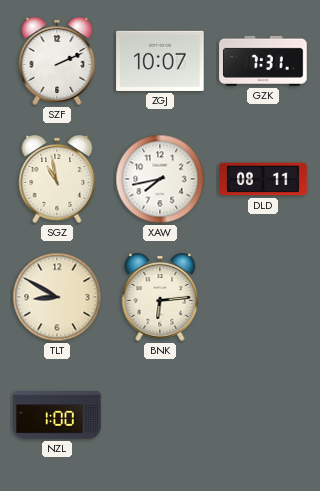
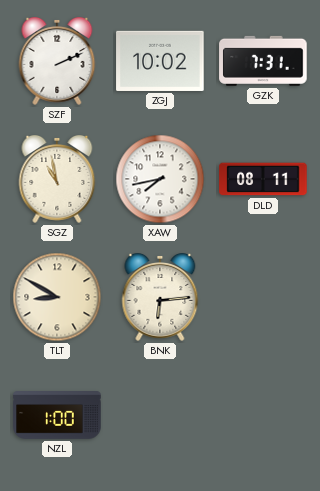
ZGJ: 10:07 -> 10:02
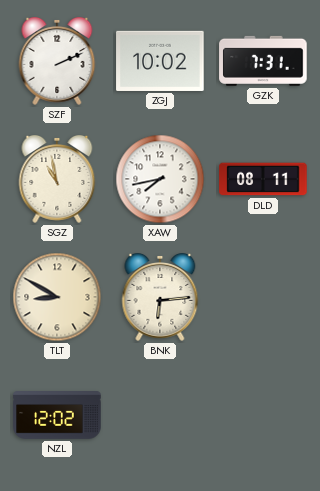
NZL: 1:00 -> 12:02
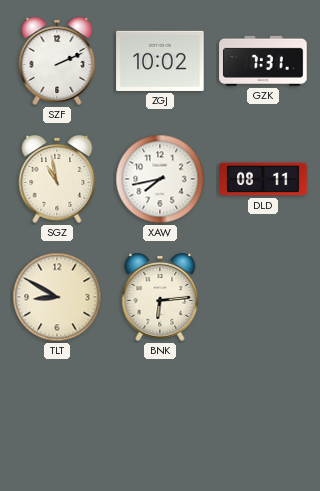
NZL: 12:02 -> none
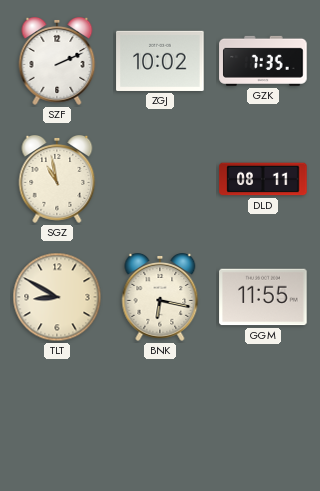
GZK: 7:31 -> 7:35
XAW: 7:43 -> none
BNK: 6:14 -> 6:17
GGM: none -> 11:55
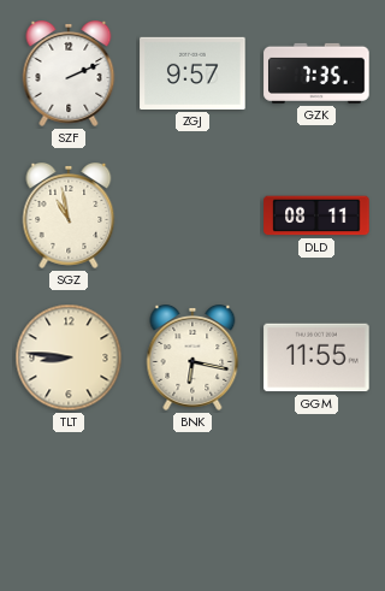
ZGJ: 10:02 -> 9:57
TLT: 8:50 -> 8:46
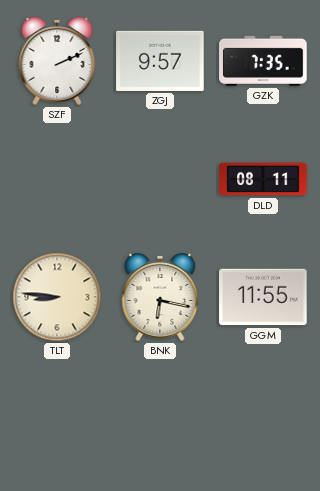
SGZ: 10:58 -> none
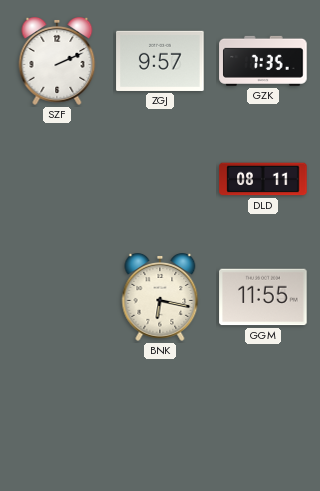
TLT: 8:46 -> none
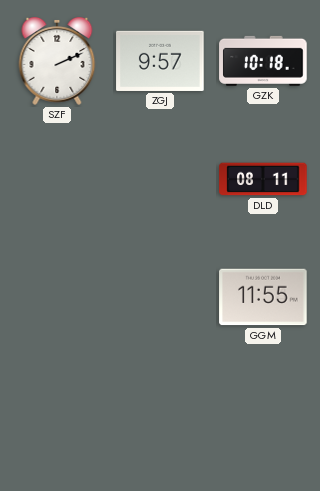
GZK: 7:35 -> 10:18
BNK: 6:17 -> none
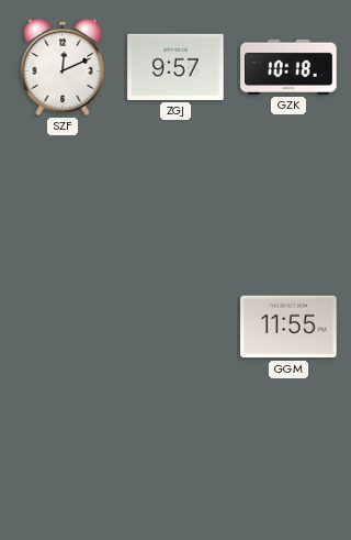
SZF: 2:11 -> 12:11
DLD: 08:11 -> none
